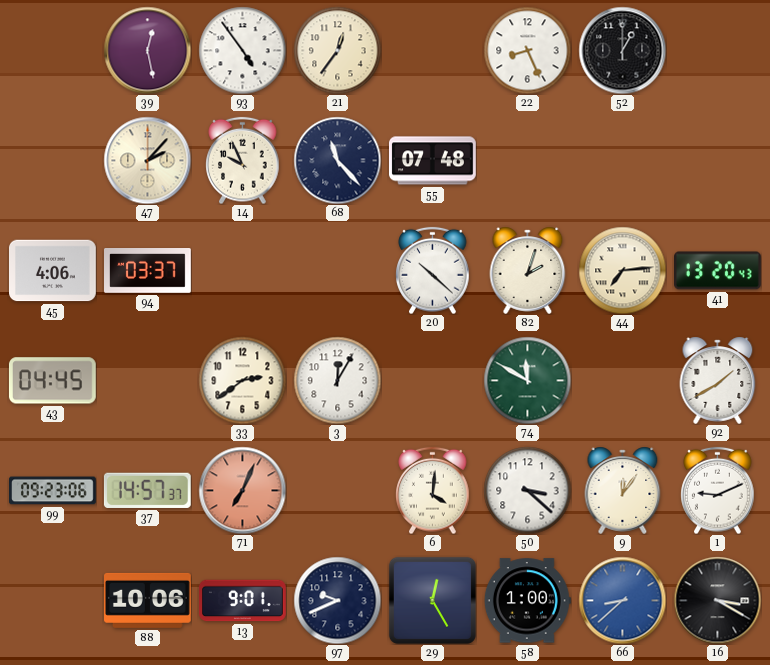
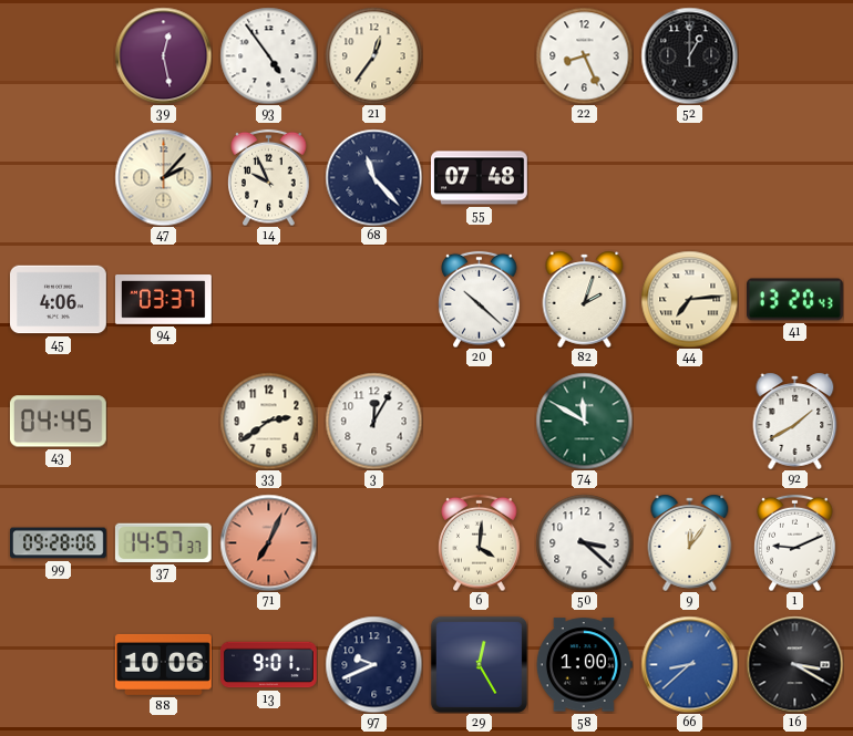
99: 09:23 -> 09:28
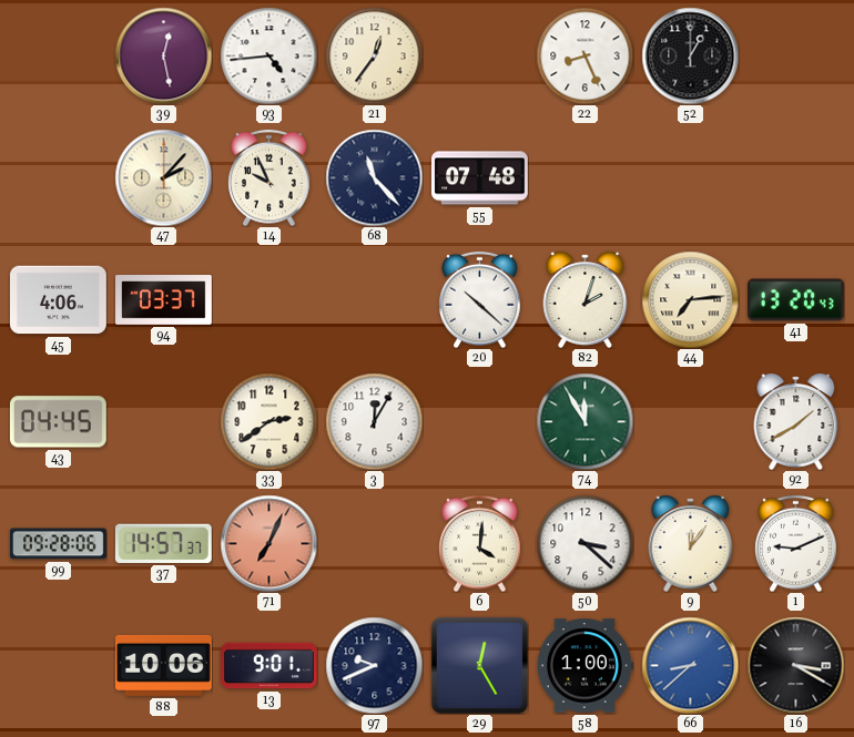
93: 4:54 -> 4:44
74: 11:50 -> 11:55
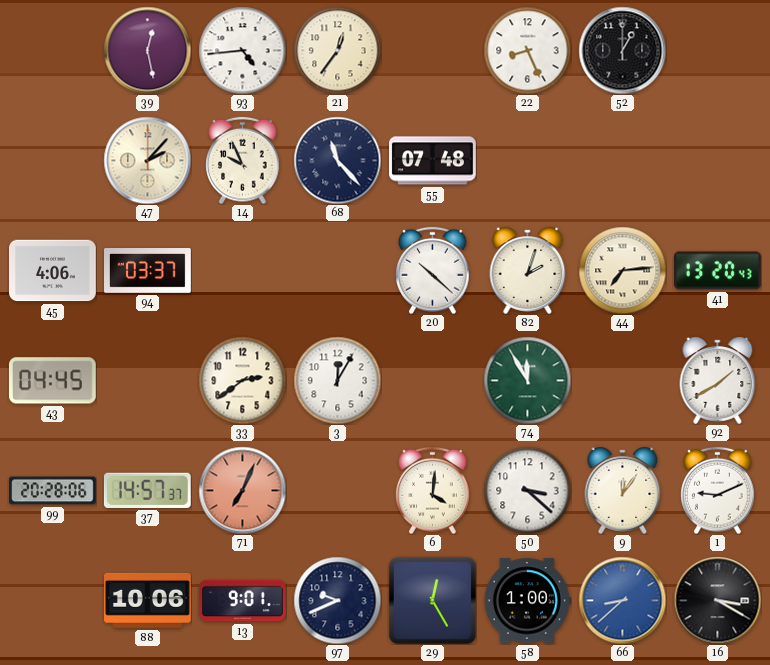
99: 09:28 -> 20:28
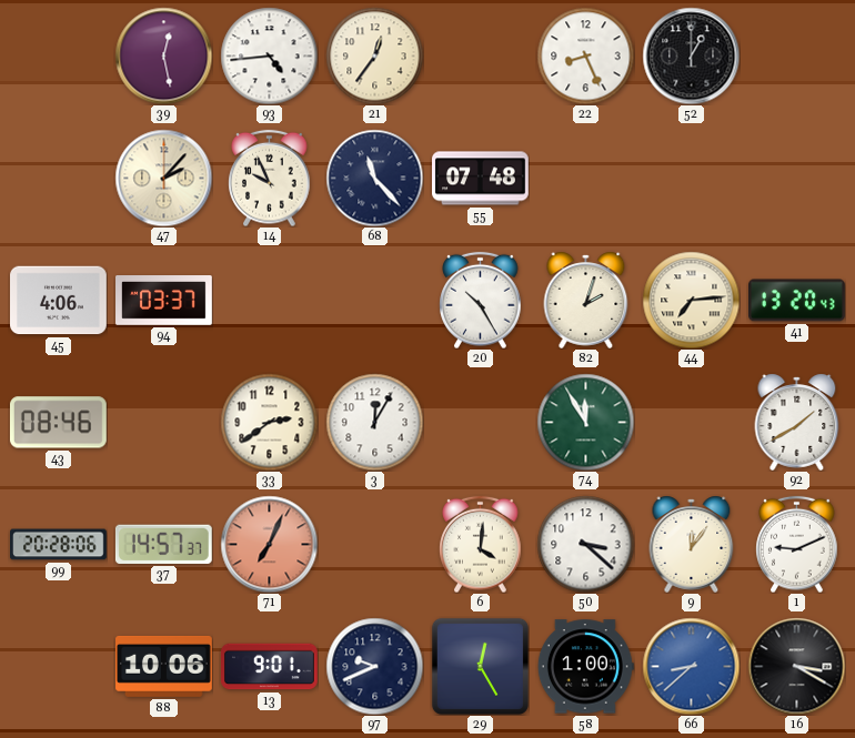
20: 10:22 -> 10:25
43: 04:45 -> 08:46
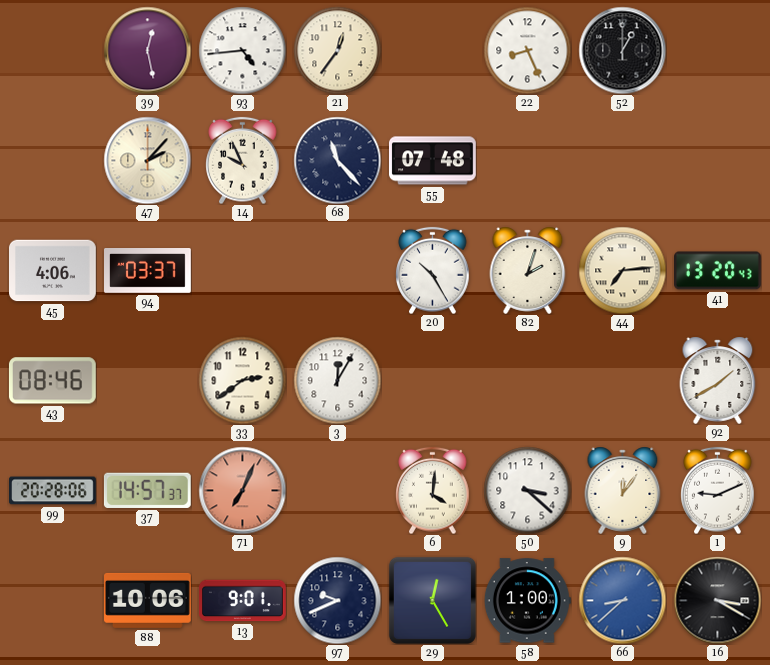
74: 11:55 -> none
